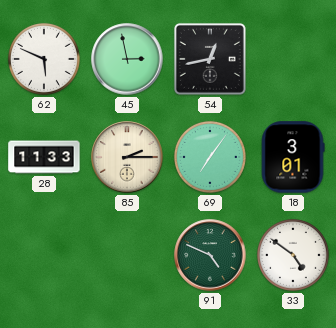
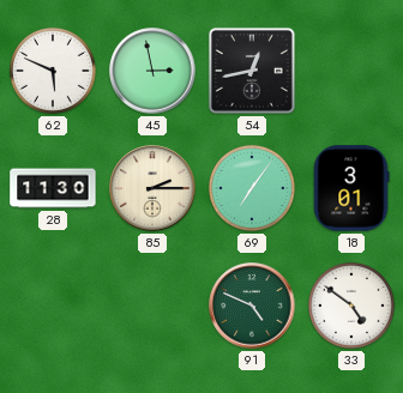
28: 11:33 -> 11:30
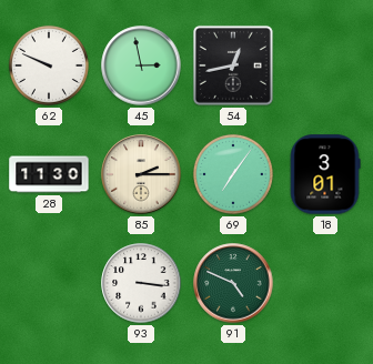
62: 5:49 -> 9:49
93: none -> 3:16
33: 4:51 -> none
